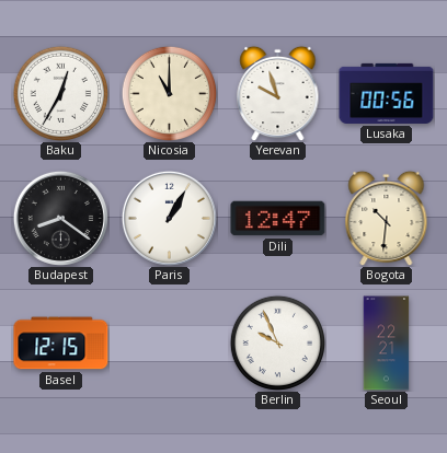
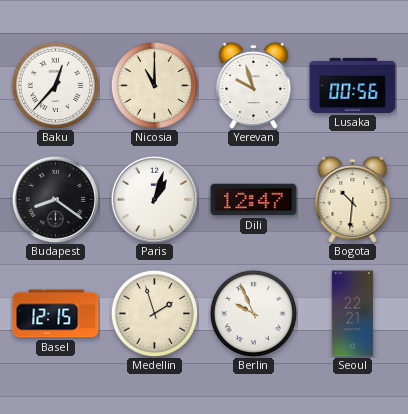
Baku: 12:35 -> 12:37
Paris: 1:05 -> 1:03
Medellin: none -> 1:57
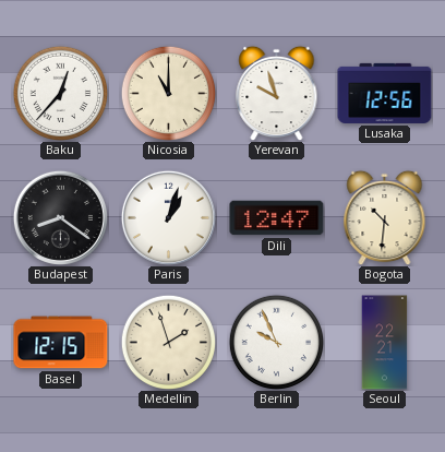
Lusaka: 00:56 -> 12:56
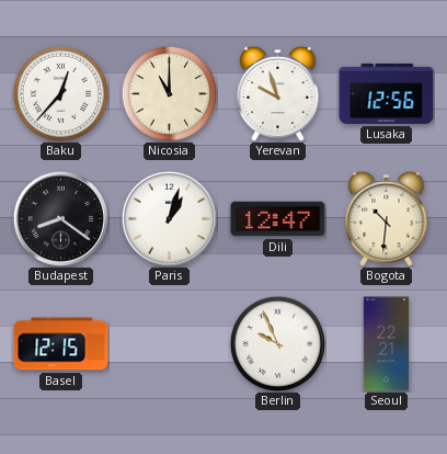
Medellin: 1:57 -> none
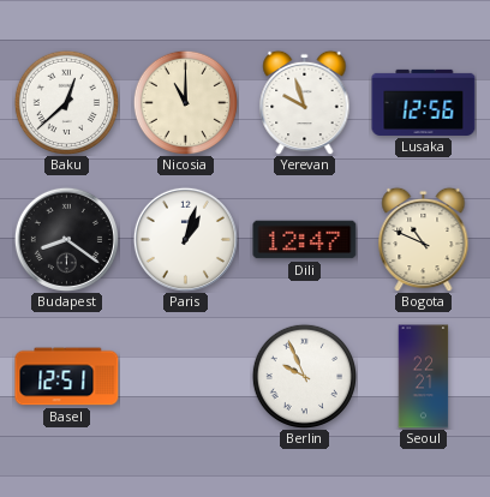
Baku: 12:37 -> 12:38
Bogota: 10:31 -> 10:49
Basel: 12:15 -> 12:51
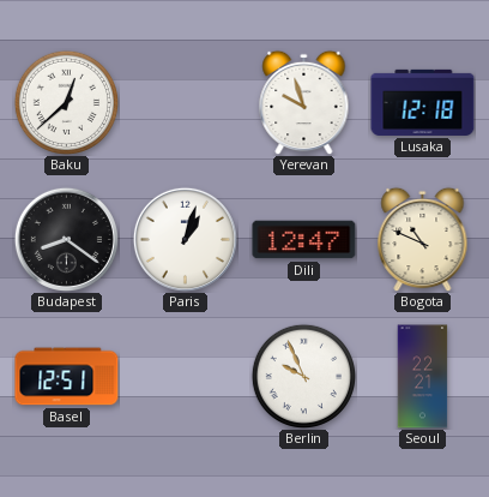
Nicosia: 11:00 -> none
Lusaka: 12:56 -> 12:18
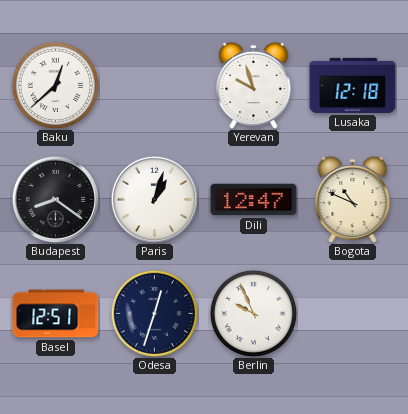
Odesa: none -> 12:33
Seoul: 22:21 -> none
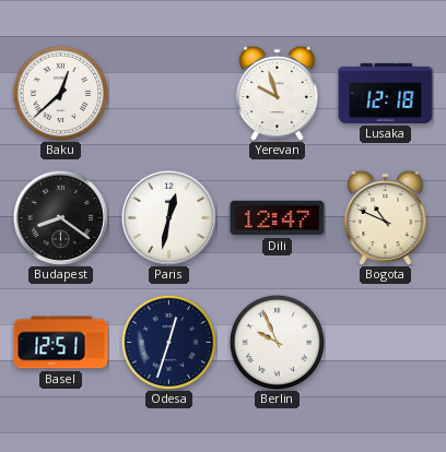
Paris: 1:03 -> 12:32
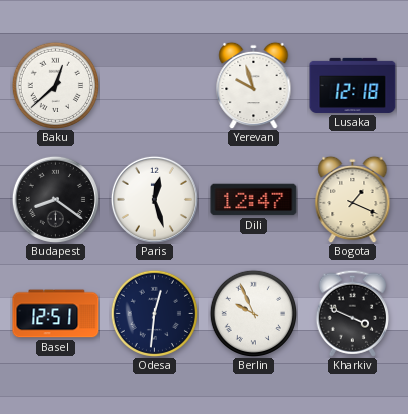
Paris: 12:32 -> 12:27
Bogota: 10:49 -> 1:19
Odesa: 12:33 -> 12:31
Kharkiv: none -> 3:49
